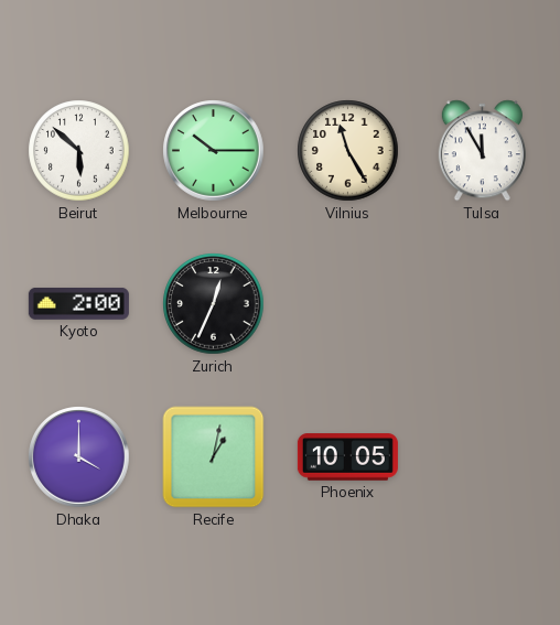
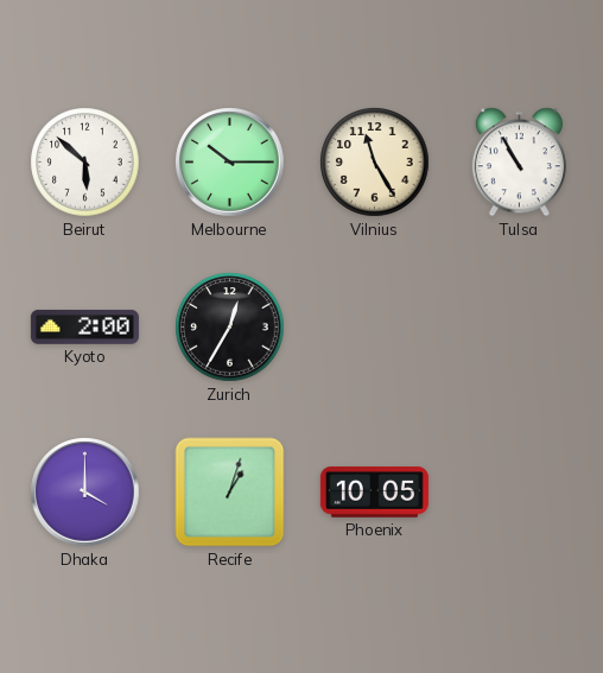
Tulsa: 11:55 -> 10:55
Zurich: 12:34 -> 12:35
Recife: 1:02 -> 1:03
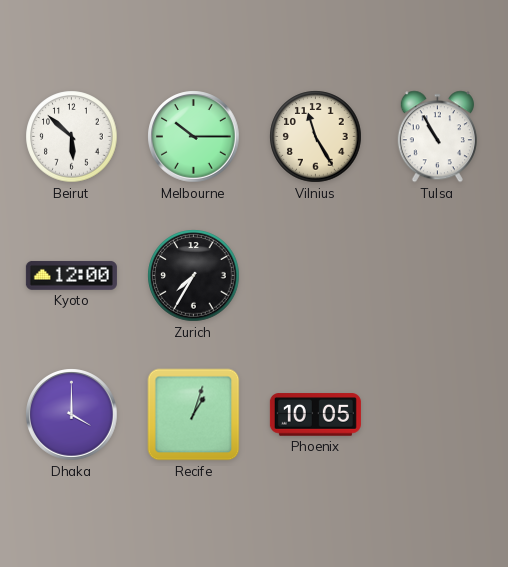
Kyoto: 2:00 -> 12:00
Zurich: 12:35 -> 7:35
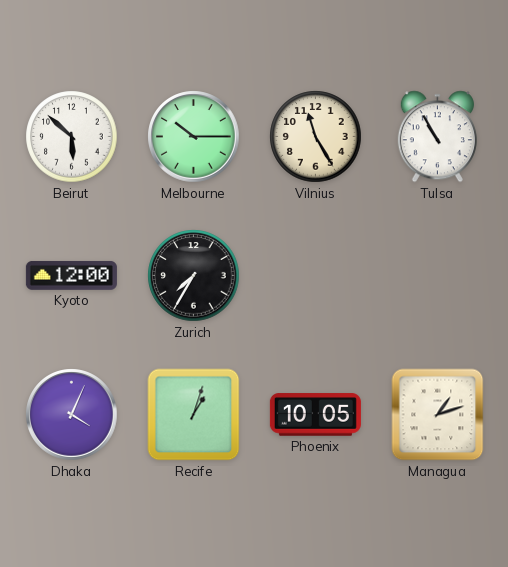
Dhaka: 4:00 -> 4:04
Managua: none -> 1:12
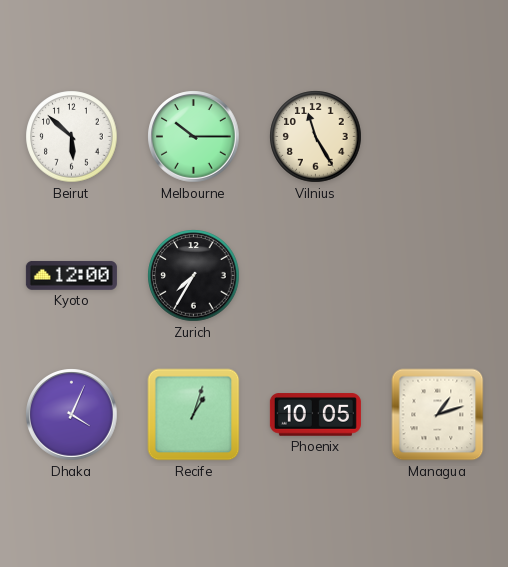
Tulsa: 10:55 -> none
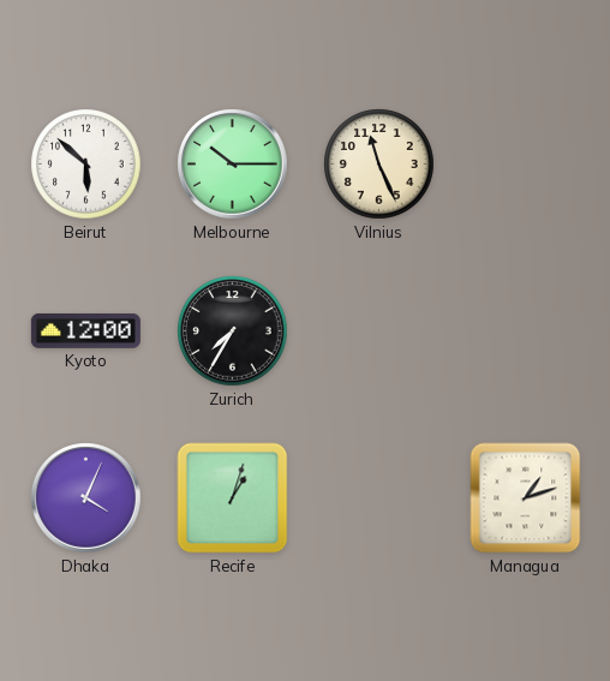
Vilnius: 11:25 -> 11:26
Phoenix: 10:05 -> none
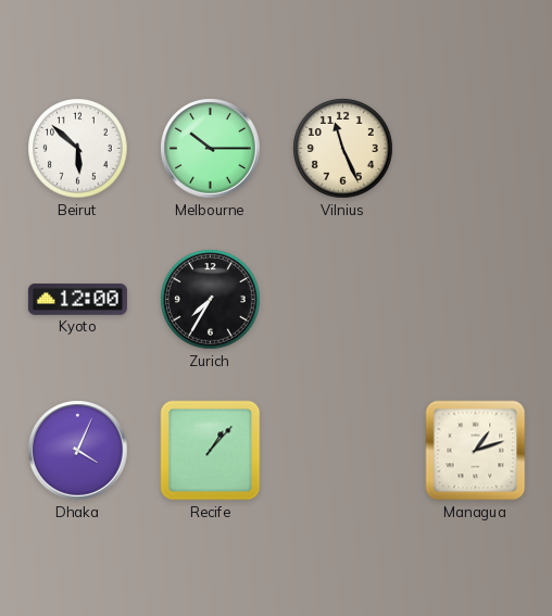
Recife: 1:03 -> 1:07
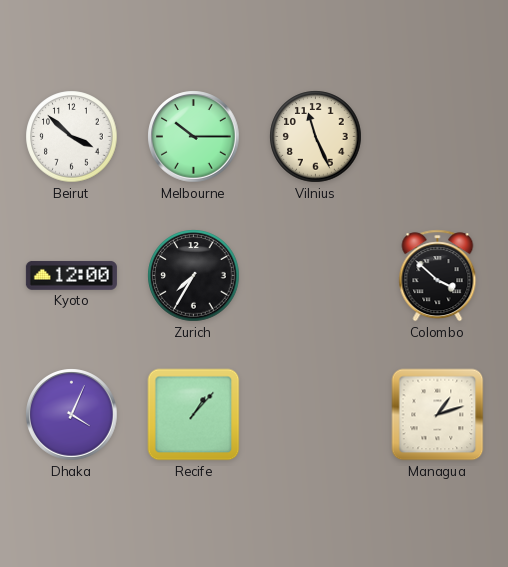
Beirut: 5:52 -> 3:52
Colombo: none -> 3:52
